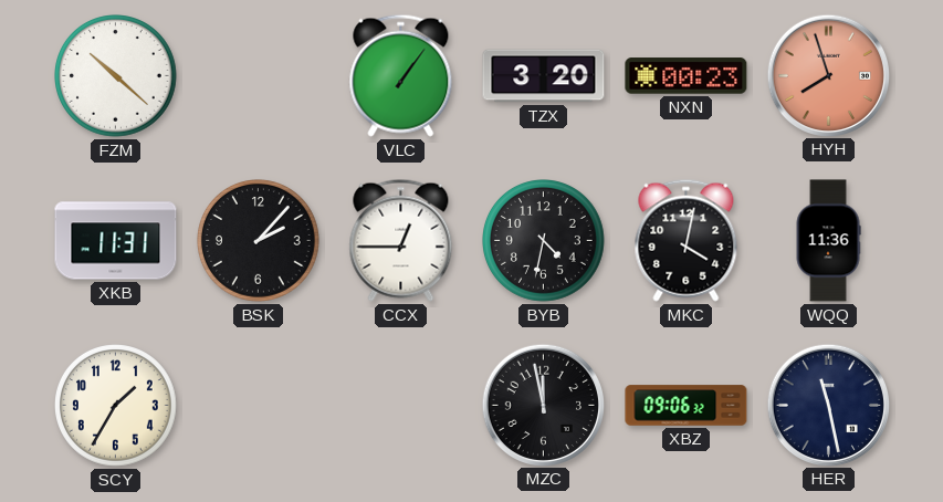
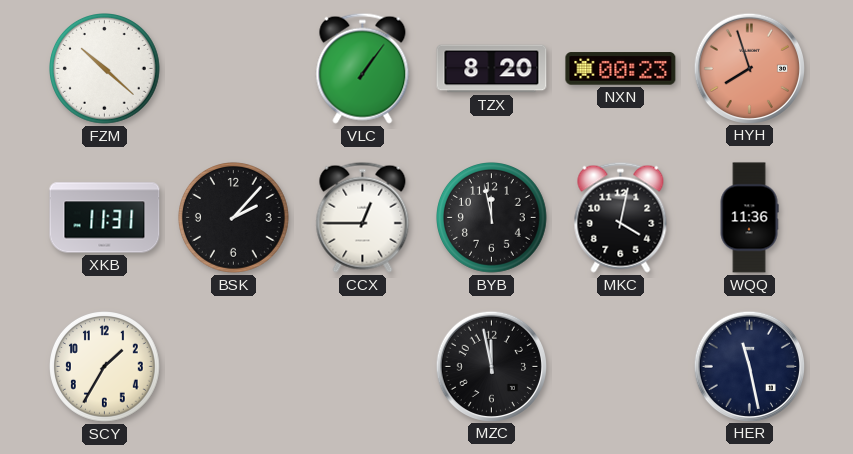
TZX: 3:20 -> 8:20
BYB: 4:32 -> 11:58
XBZ: 09:06 -> none
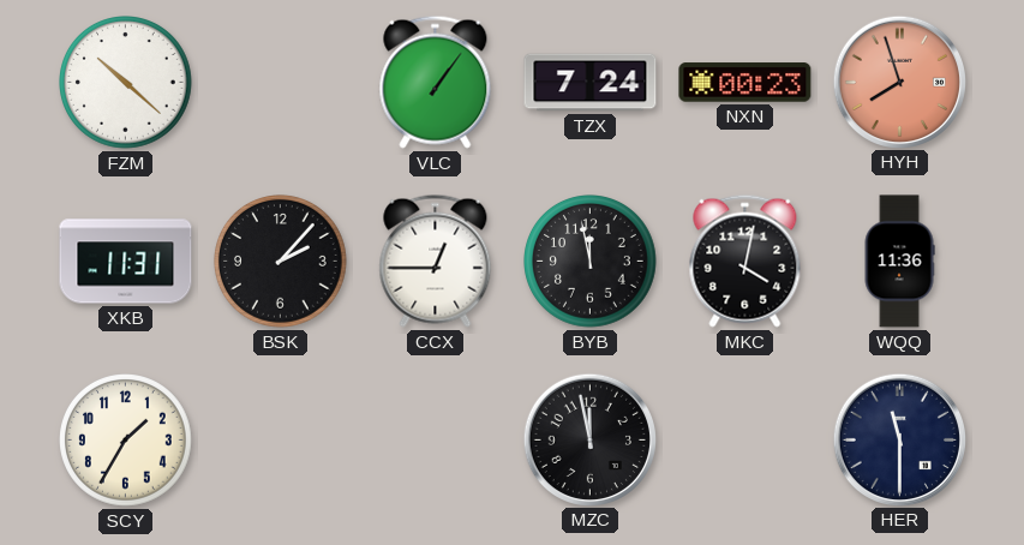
TZX: 8:20 -> 7:24
HER: 11:28 -> 11:30
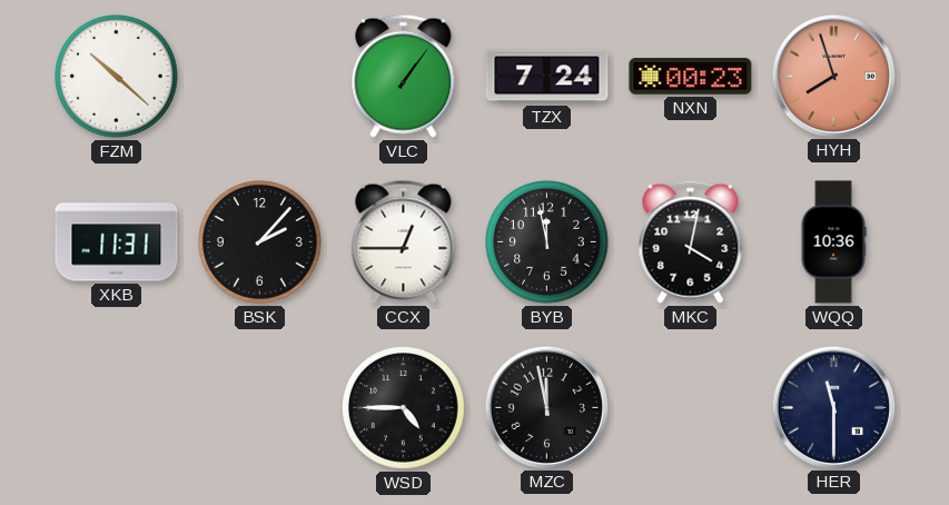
WQQ: 11:36 -> 10:36
SCY: 1:35 -> none
WSD: none -> 4:45
